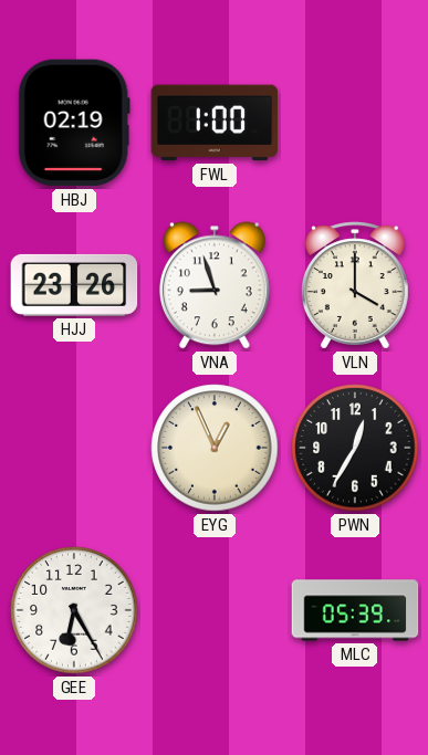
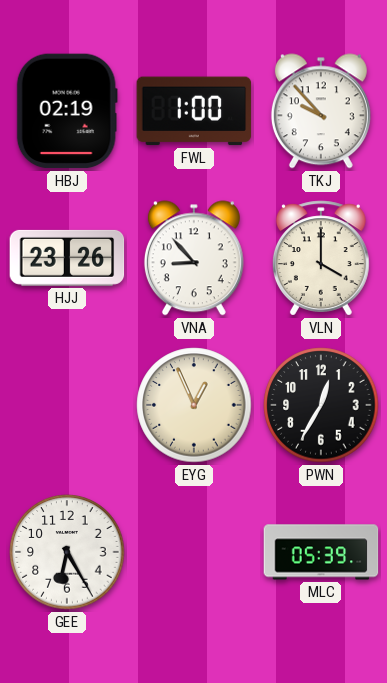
TKJ: none -> 9:53
VNA: 8:57 -> 8:53
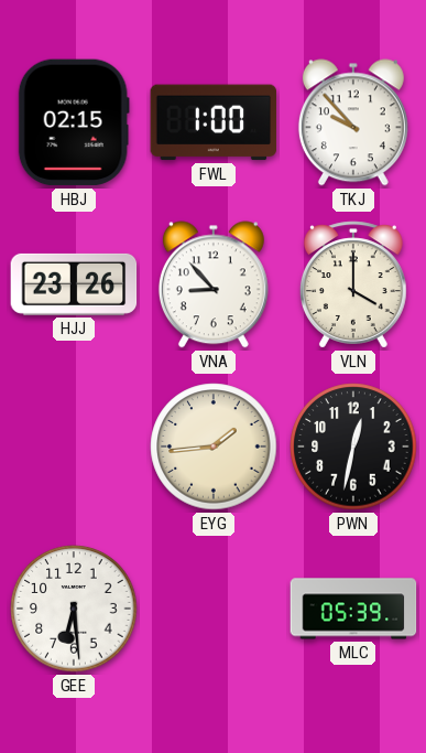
HBJ: 02:19 -> 02:15
EYG: 12:56 -> 1:44
PWN: 12:35 -> 12:32
GEE: 6:25 -> 6:29
